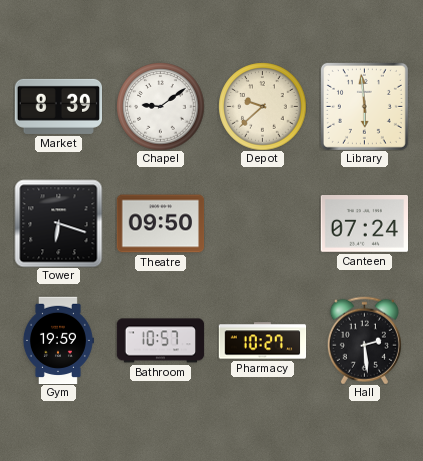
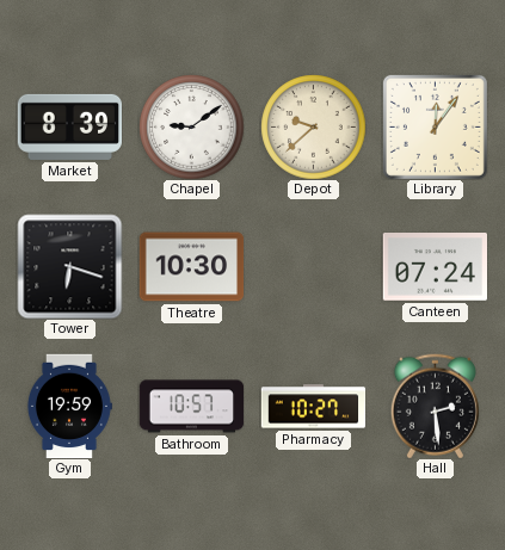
Library: 5:59 -> 12:06
Theatre: 09:50 -> 10:30
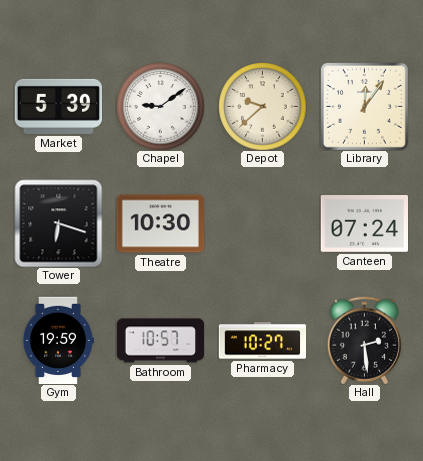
Market: 8:39 -> 5:39
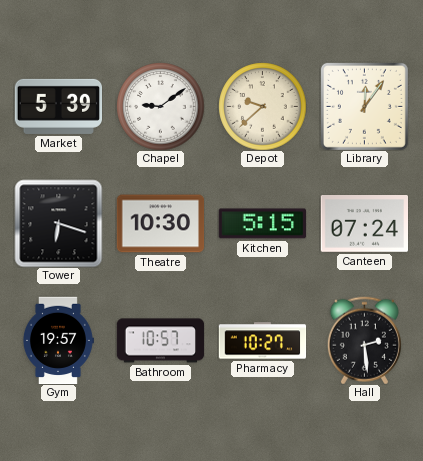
Kitchen: none -> 5:15
Gym: 19:59 -> 19:57
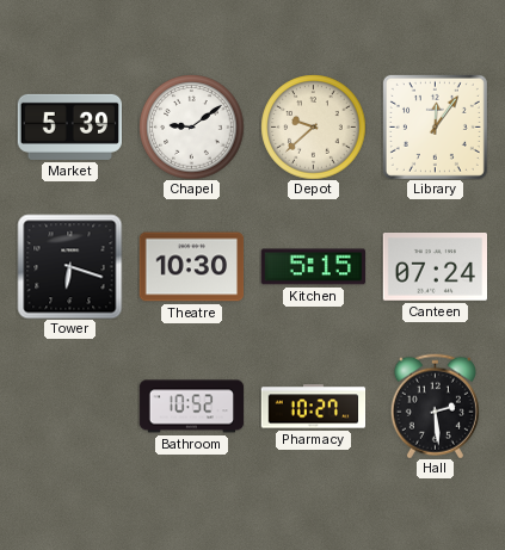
Gym: 19:57 -> none
Bathroom: 10:57 -> 10:52
